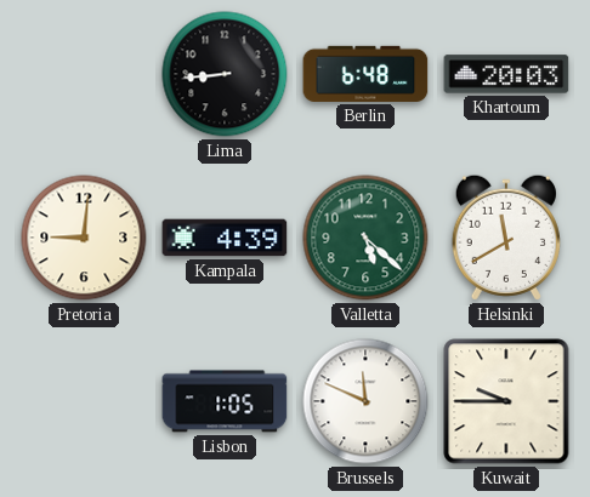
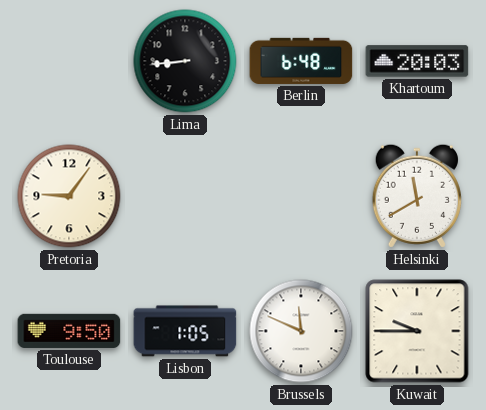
Pretoria: 9:01 -> 9:06
Kampala: 4:39 -> none
Valletta: 5:22 -> none
Toulouse: none -> 9:50
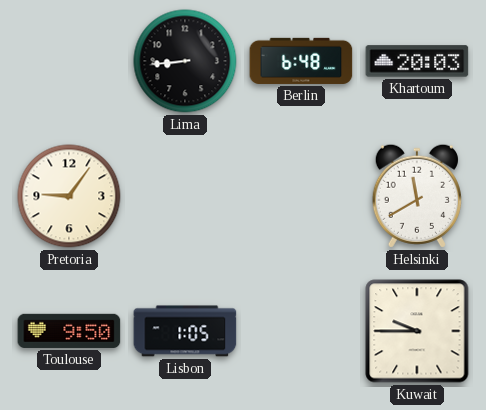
Brussels: 11:49 -> none
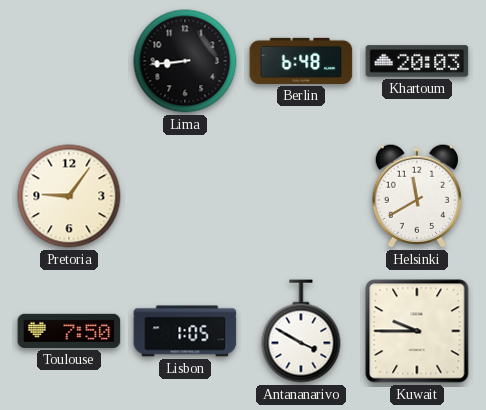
Toulouse: 9:50 -> 7:50
Antananarivo: none -> 3:50
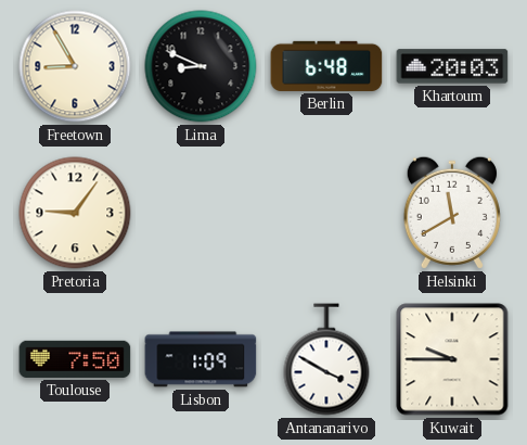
Freetown: none -> 8:55
Lima: 8:44 -> 8:49
Lisbon: 1:05 -> 1:09
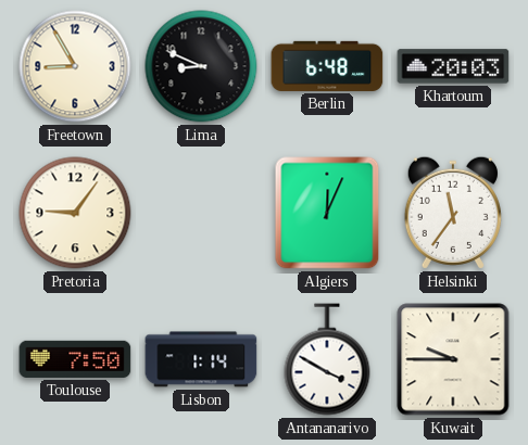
Algiers: none -> 12:04
Helsinki: 11:40 -> 11:36
Lisbon: 1:09 -> 1:14
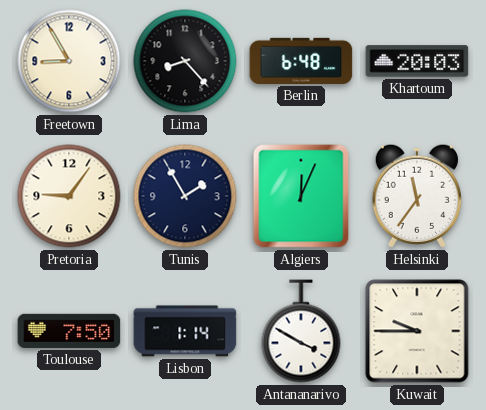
Lima: 8:49 -> 8:23
Tunis: none -> 1:55
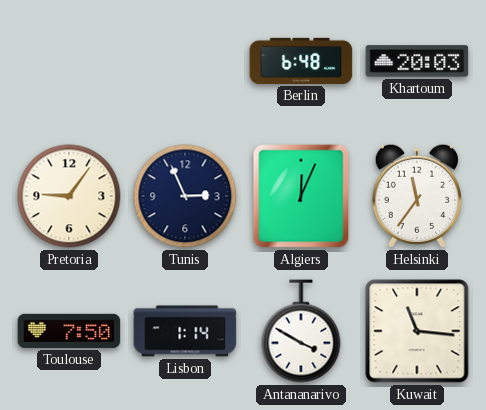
Freetown: 8:55 -> none
Lima: 8:23 -> none
Tunis: 1:55 -> 2:56
Kuwait: 9:45 -> 11:16
